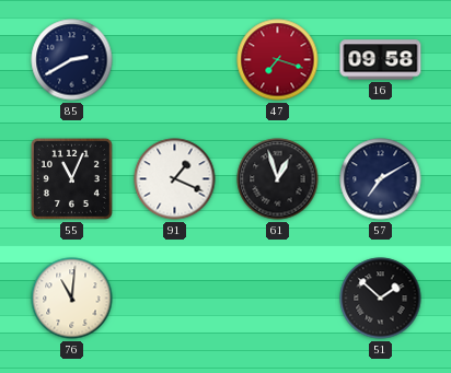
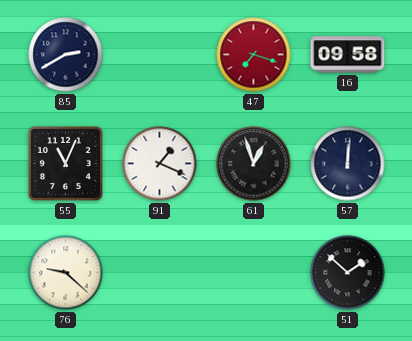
57: 7:10 -> 12:01
76: 11:01 -> 9:22
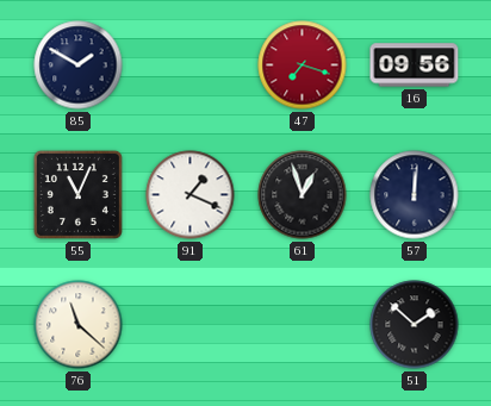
85: 2:40 -> 1:50
16: 09:58 -> 09:56
76: 9:22 -> 11:22
